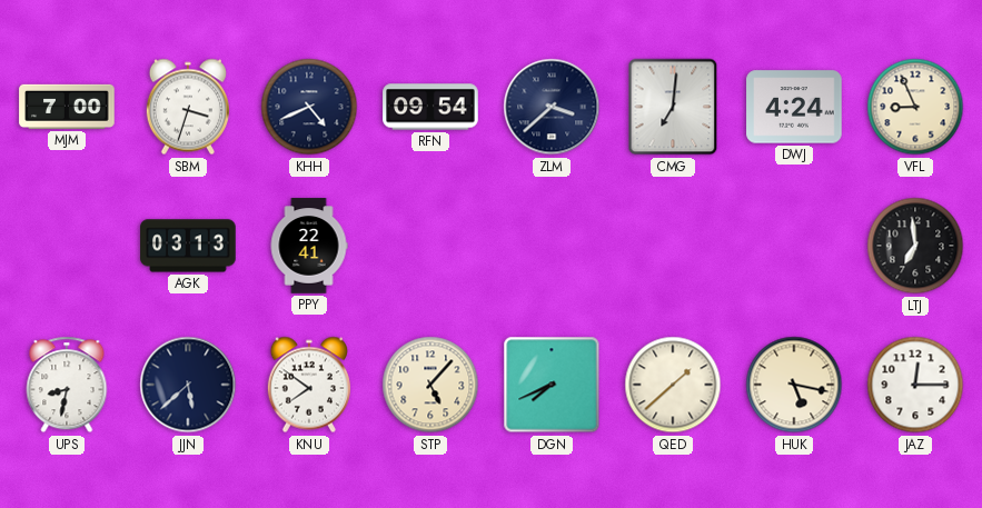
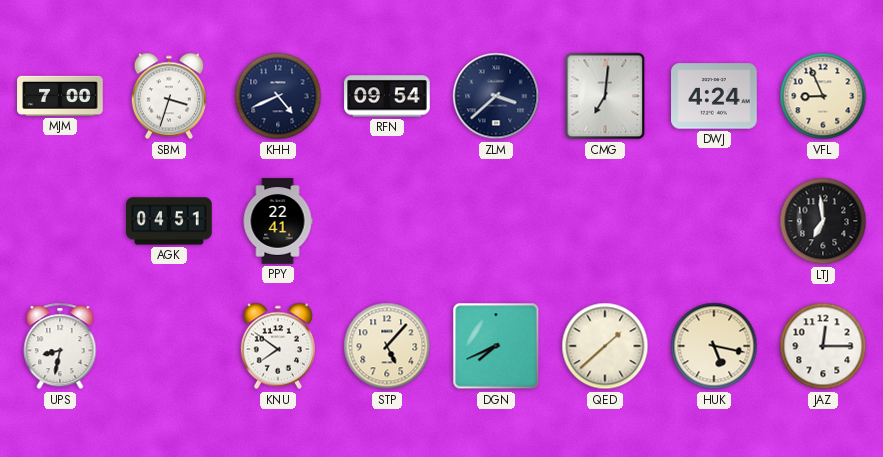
AGK: 03:13 -> 04:51
JJN: 5:38 -> none
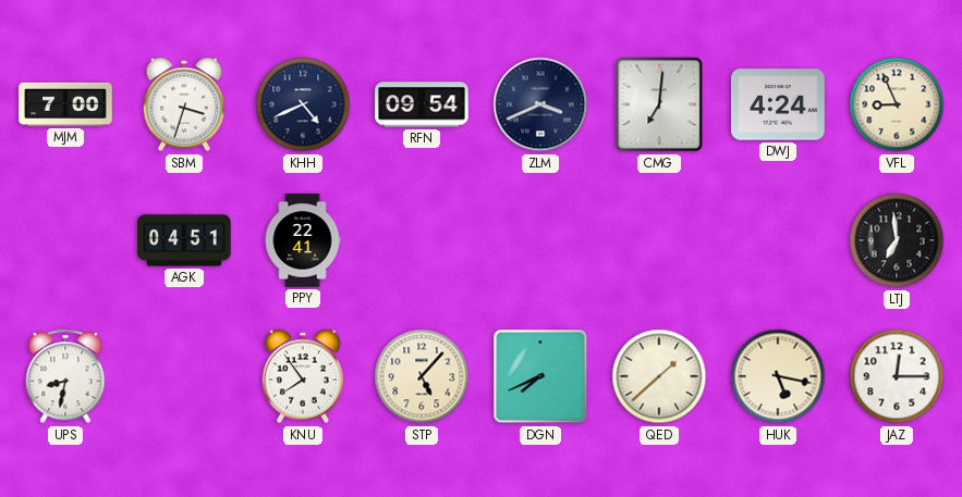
ZLM: 3:38 -> 3:41
KNU: 7:51 -> 7:54
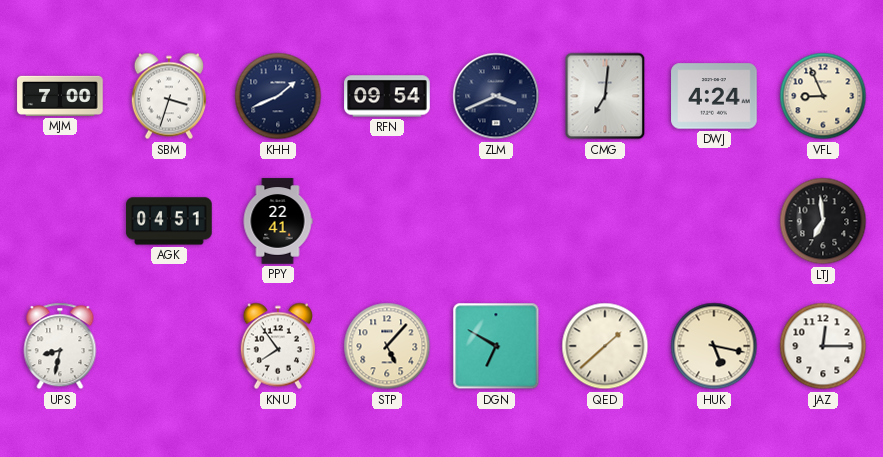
KHH: 4:41 -> 1:41
DGN: 7:41 -> 6:50
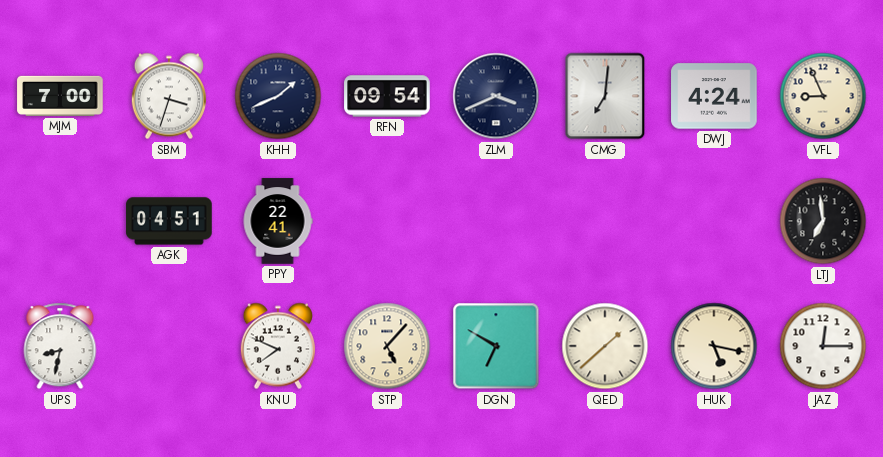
KNU: 7:54 -> 7:49
